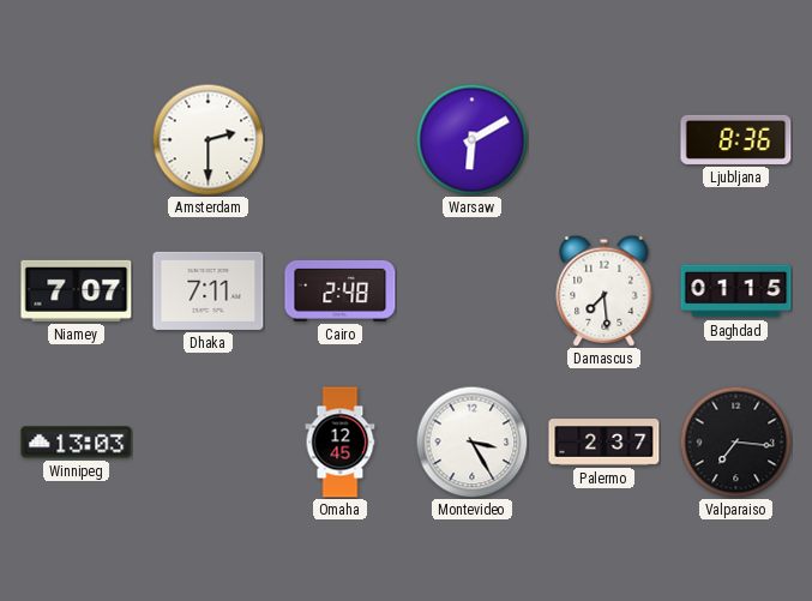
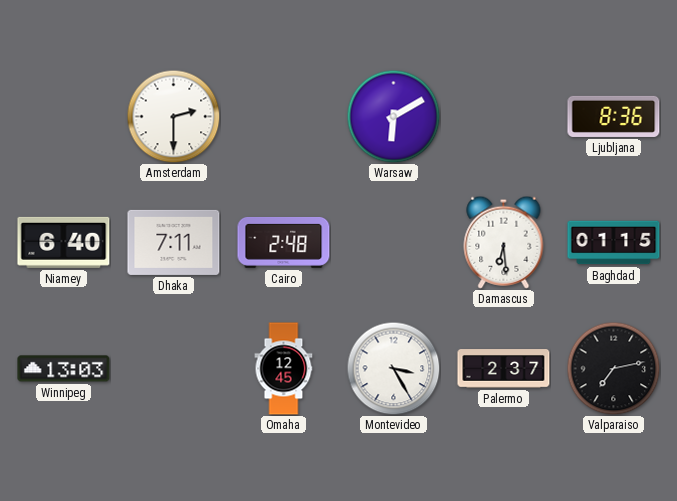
Niamey: 7:07 -> 6:40
Damascus: 7:29 -> 6:29
Valparaiso: 7:16 -> 7:13
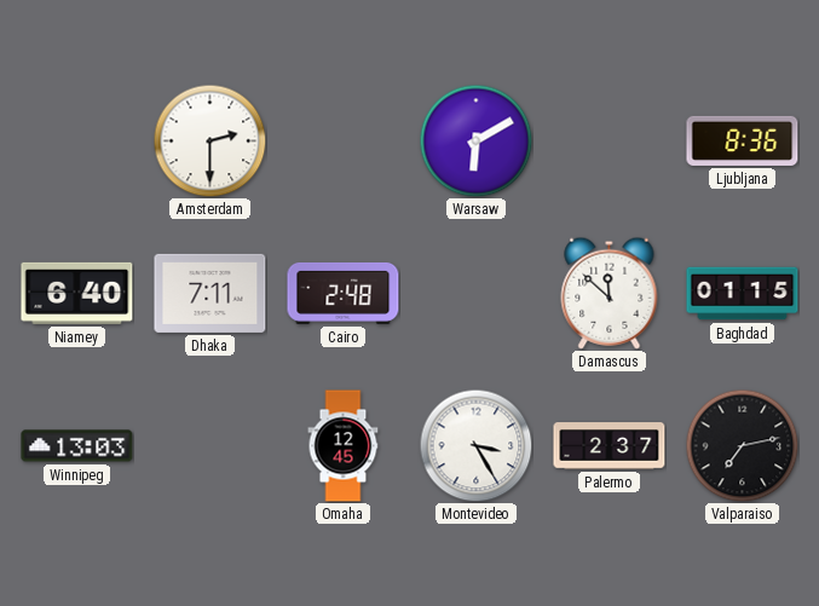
Damascus: 6:29 -> 11:52
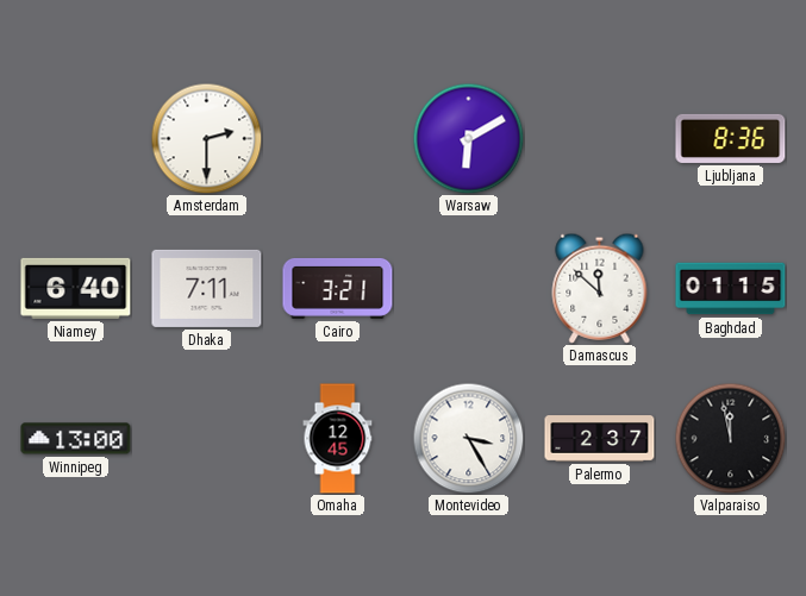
Cairo: 2:48 -> 3:21
Winnipeg: 13:03 -> 13:00
Valparaiso: 7:13 -> 11:58
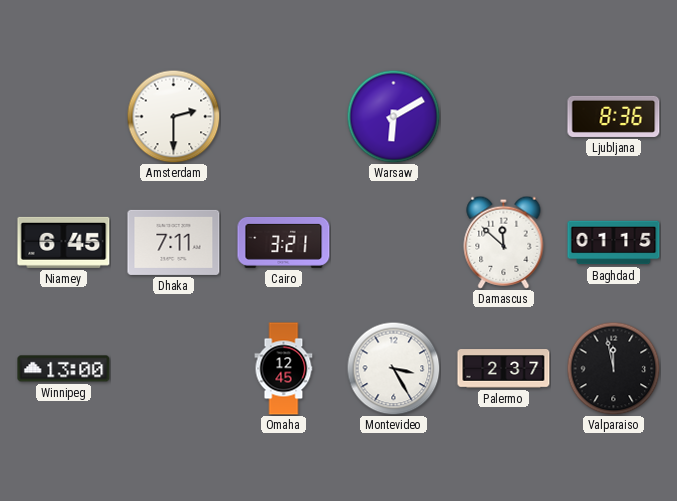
Niamey: 6:40 -> 6:45
